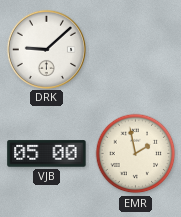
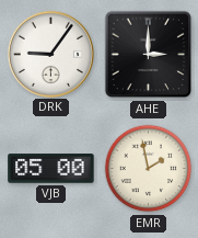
DRK: 9:08 -> 9:06
AHE: none -> 3:00
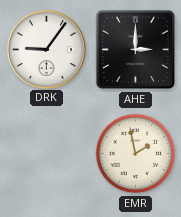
VJB: 05:00 -> none
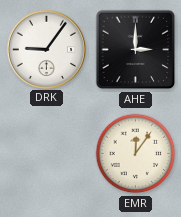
EMR: 1:58 -> 12:06
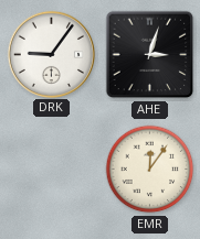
AHE: 3:00 -> 3:03
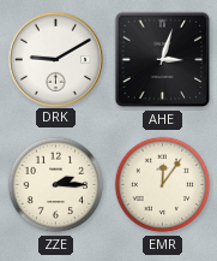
DRK: 9:06 -> 9:10
ZZE: none -> 2:15
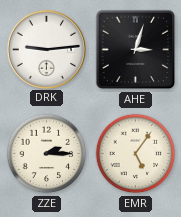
DRK: 9:10 -> 9:14
EMR: 12:06 -> 5:06
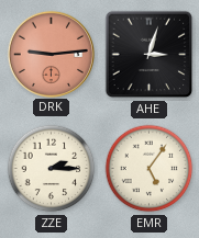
DRK dial: white -> salmon
